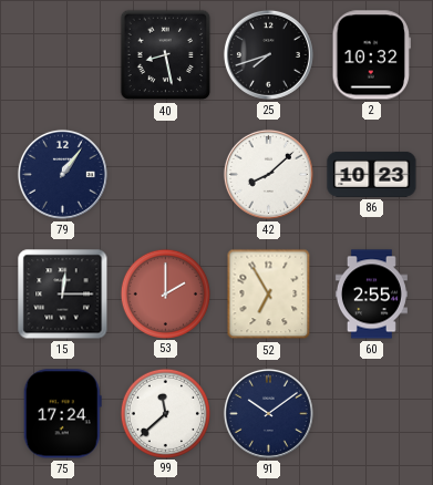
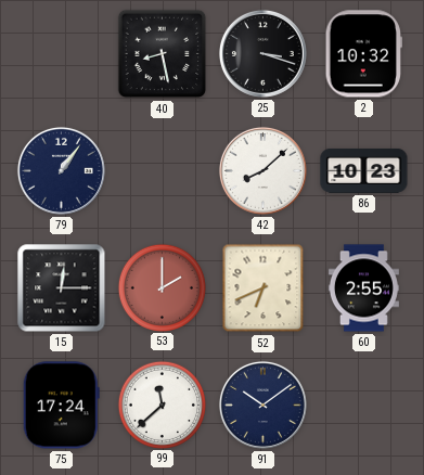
25: 7:42 -> 3:18
52: 6:55 -> 6:41
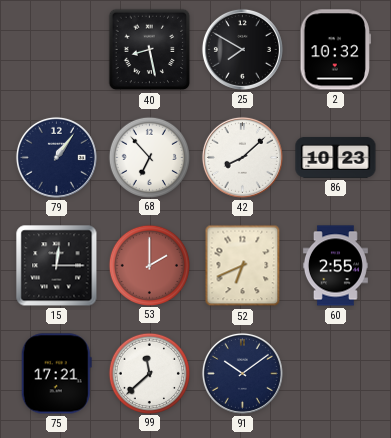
25: 3:18 -> 7:50
68: none -> 6:53
75: 17:24 -> 17:21
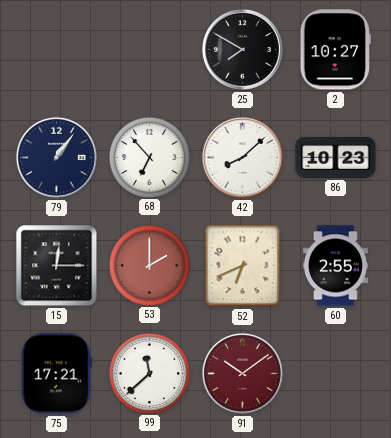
40: 8:28 -> none
2: 10:32 -> 10:27
91 dial: navy -> burgundy
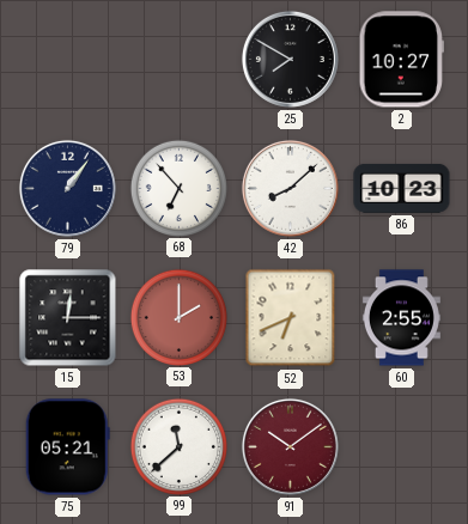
75: 17:21 -> 05:21
